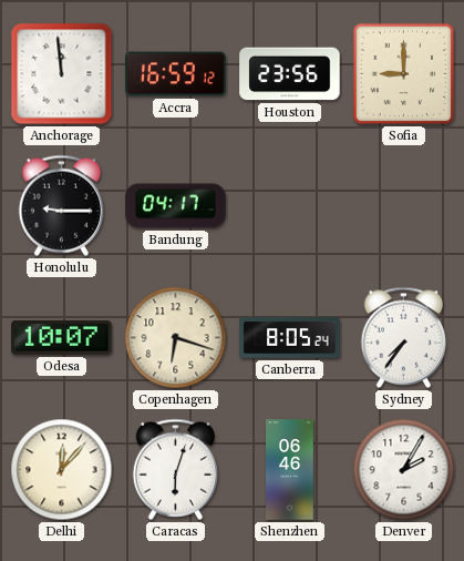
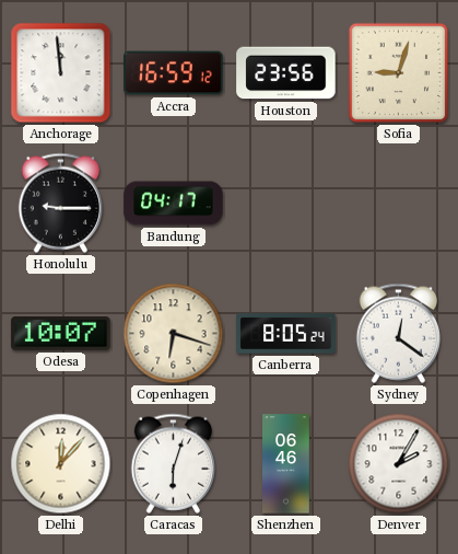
Sofia: 9:00 -> 9:03
Sydney: 7:36 -> 12:21
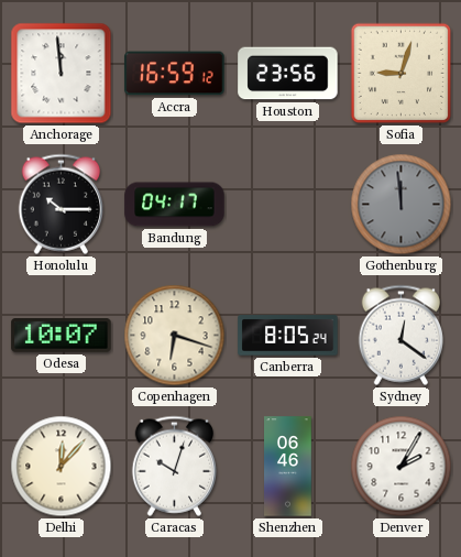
Honolulu: 9:15 -> 10:15
Gothenburg: none -> 11:59
Caracas: 6:03 -> 10:03
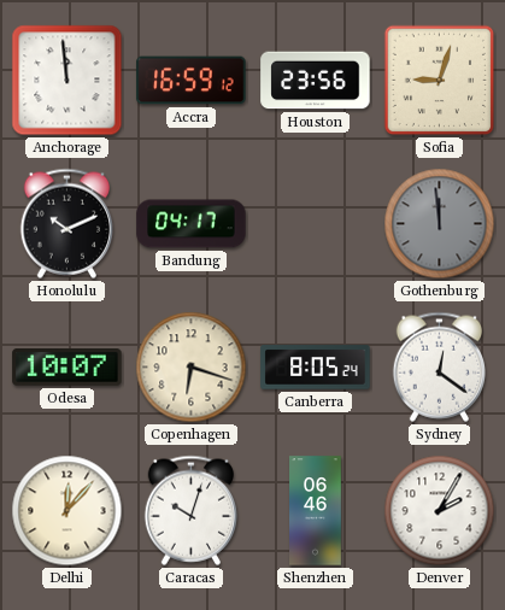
Honolulu: 10:15 -> 10:11
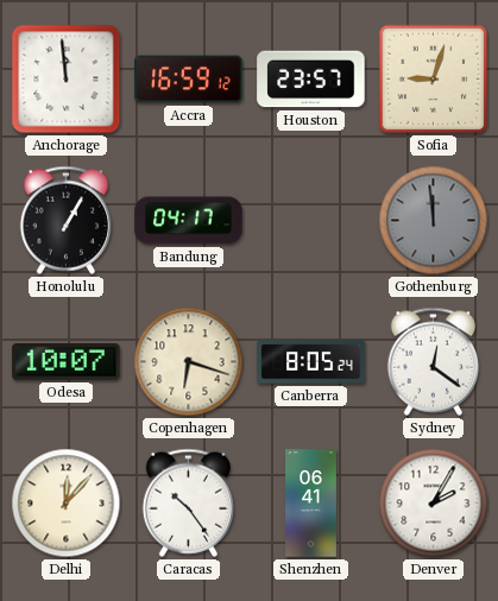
Houston: 23:56 -> 23:57
Honolulu: 10:11 -> 1:05
Caracas: 10:03 -> 10:24
Shenzhen: 06:46 -> 06:41
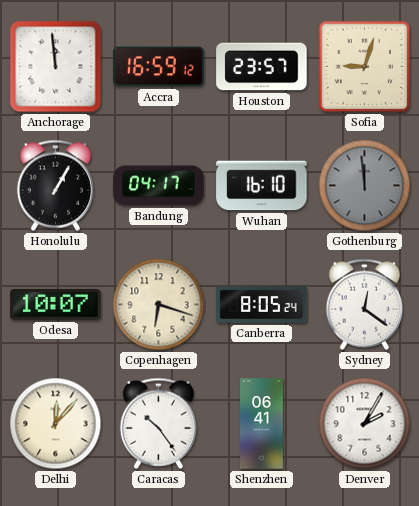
Wuhan: none -> 16:10
